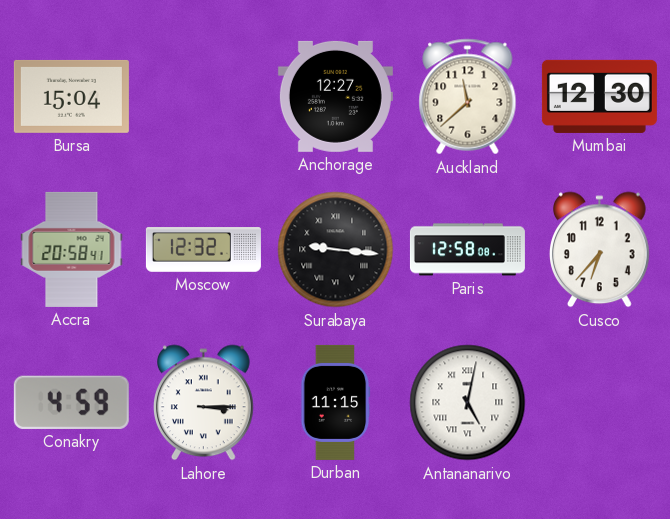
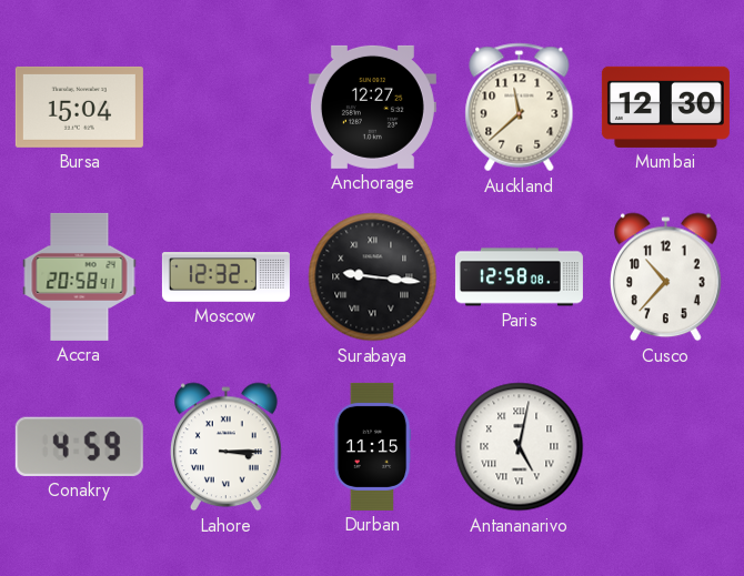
Cusco: 6:37 -> 10:37
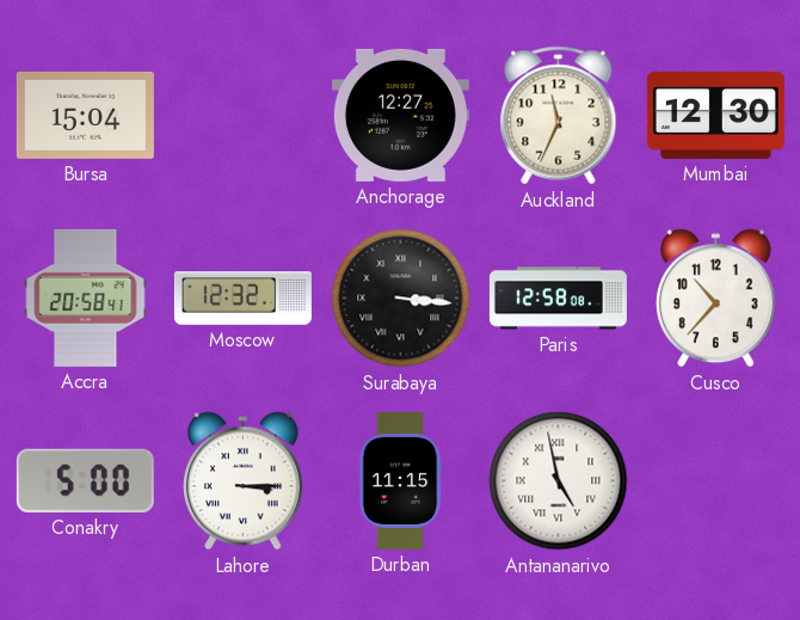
Auckland: 11:38 -> 11:34
Surabaya: 9:16 -> 3:16
Conakry: 4:59 -> 5:00
Antananarivo: 5:02 -> 4:58
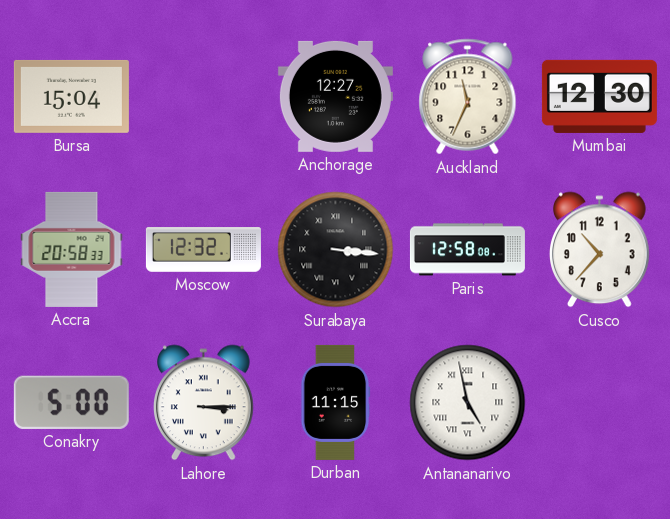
Accra: 20:58:41 -> 20:58:33
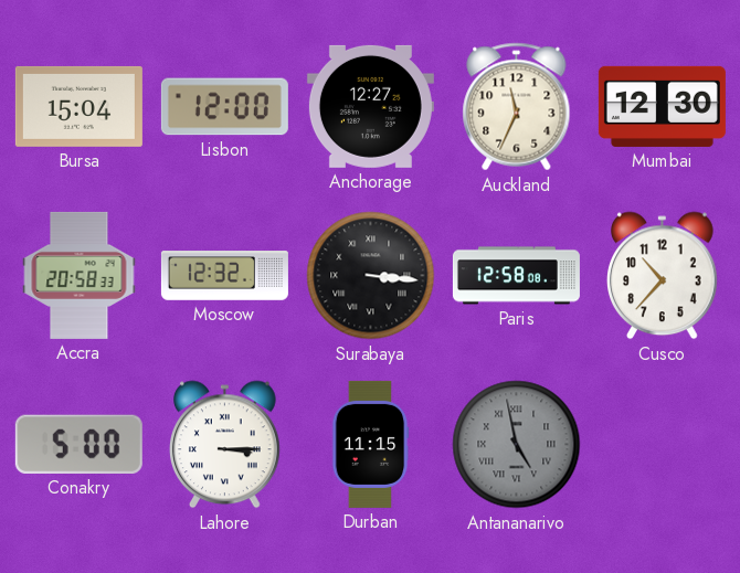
Lisbon: none -> 12:00
Antananarivo dial: white -> grey
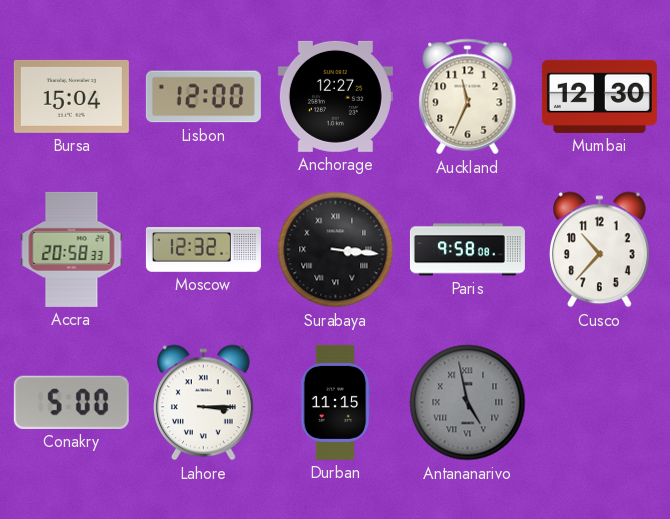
Paris: 12:58 -> 9:58
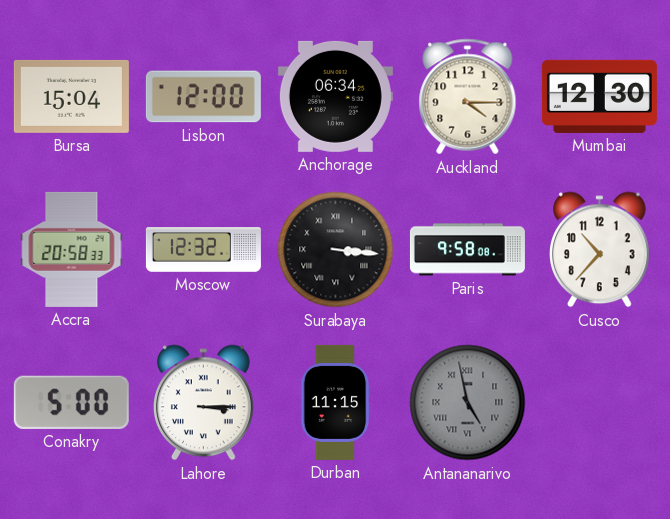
Anchorage: 12:27 -> 06:34
Auckland: 11:34 -> 4:15
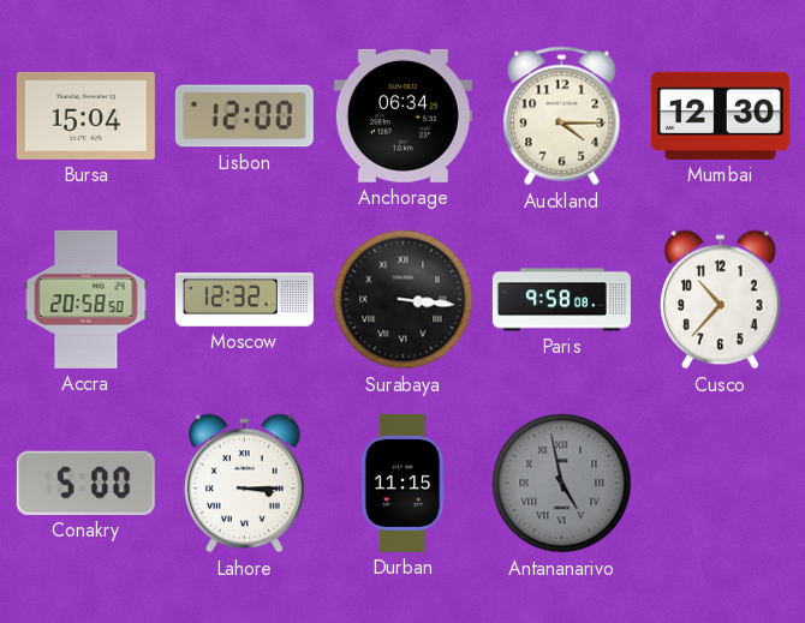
Accra: 20:58:33 -> 20:58:50
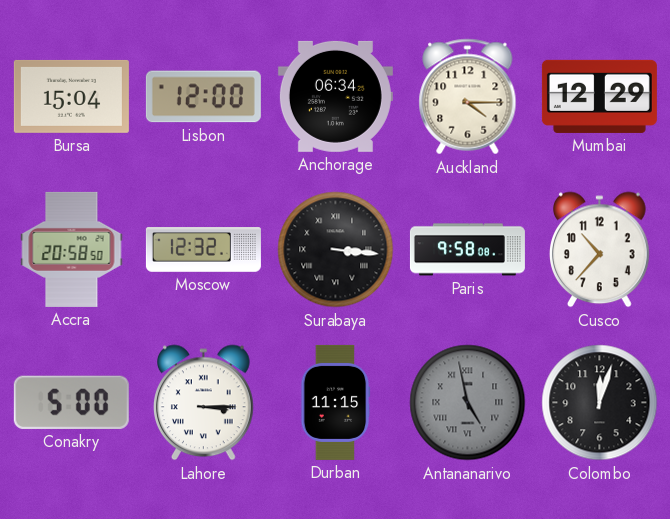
Mumbai: 12:30 -> 12:29
Colombo: none -> 12:03
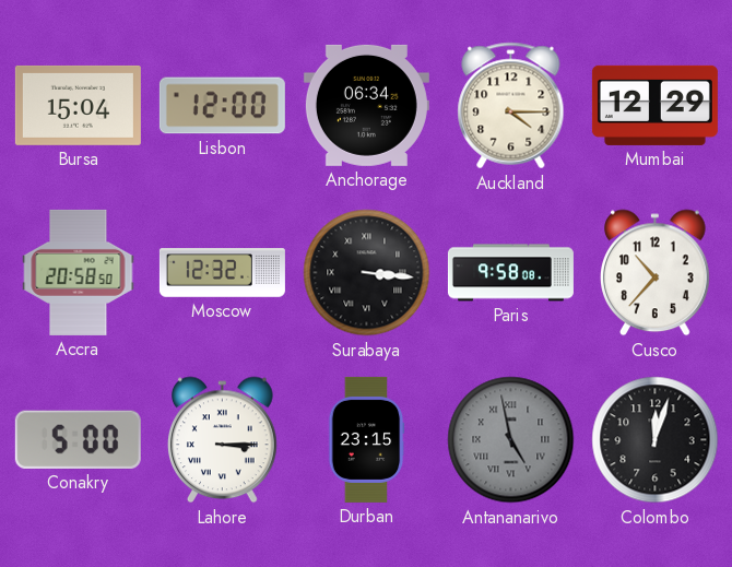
Durban: 11:15 -> 23:15
